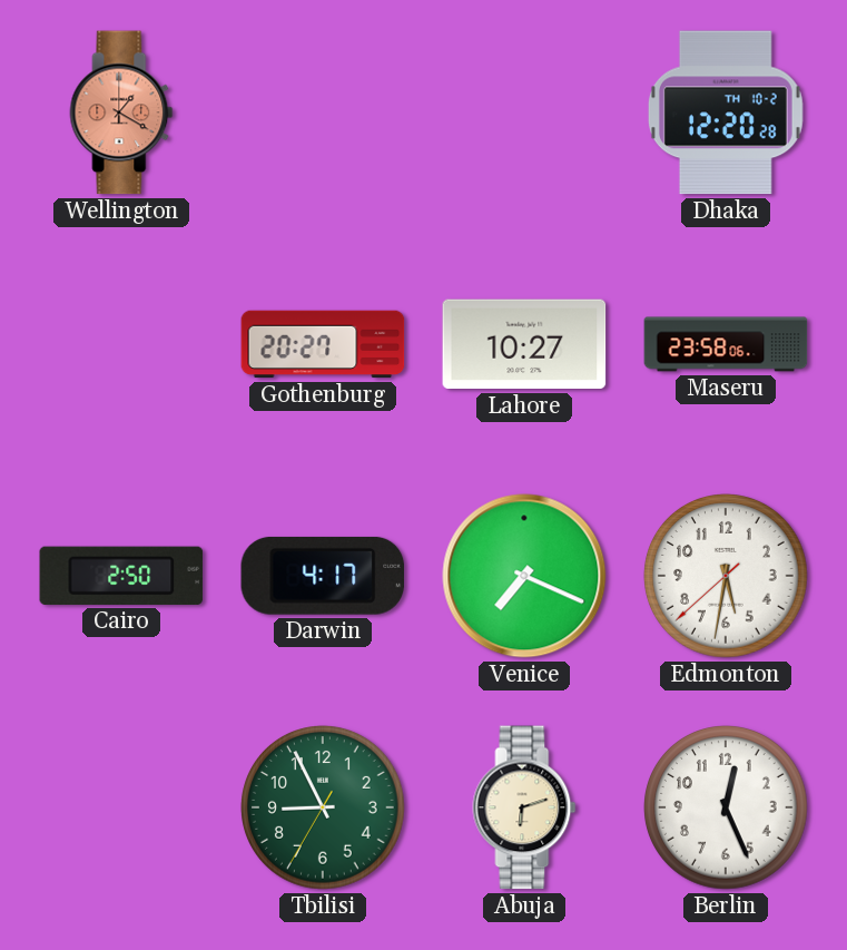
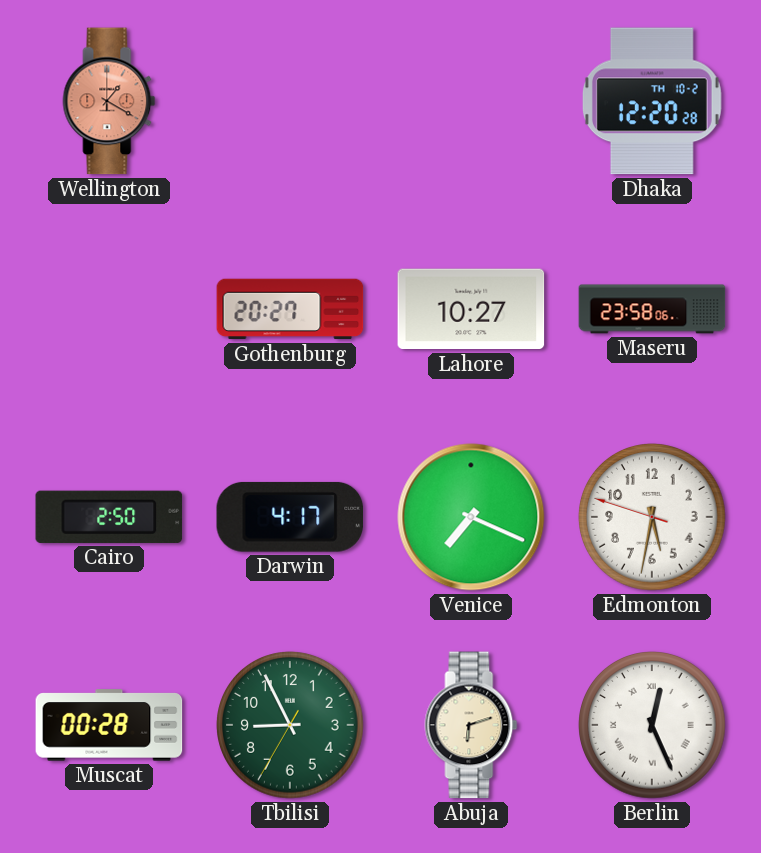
Edmonton: 5:31:38 -> 5:31:48
Muscat: none -> 00:28
Berlin numerals: Arabic -> Roman
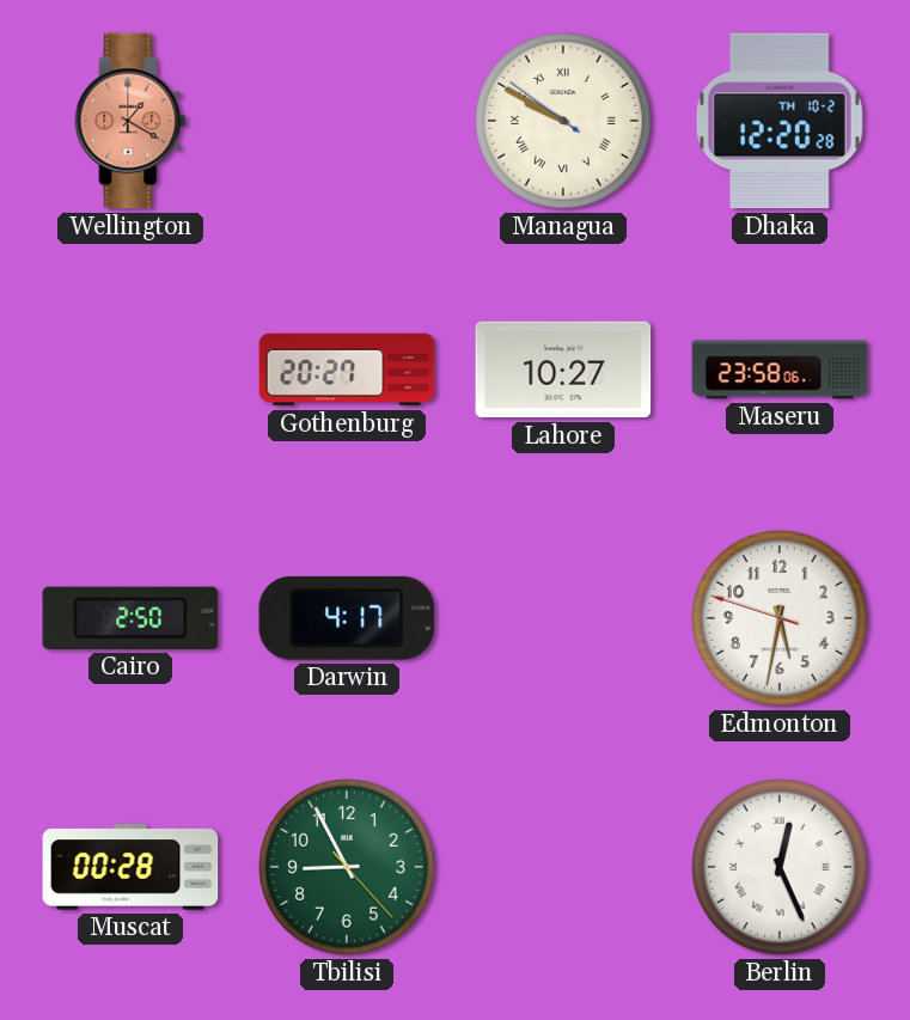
Managua: none -> 9:49
Venice: 7:19 -> none
Tbilisi: 8:55:35 -> 8:55:23
Abuja: 6:12 -> none
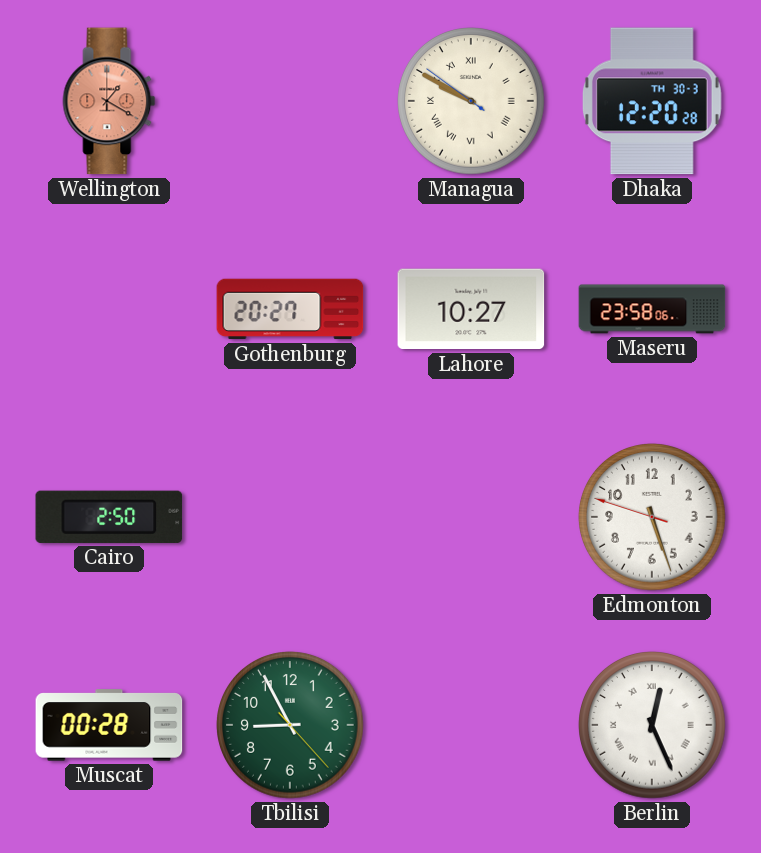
Dhaka date: TH 10-2 -> TH 30-3
Darwin: 4:17 -> none
Edmonton: 5:31 -> 5:26
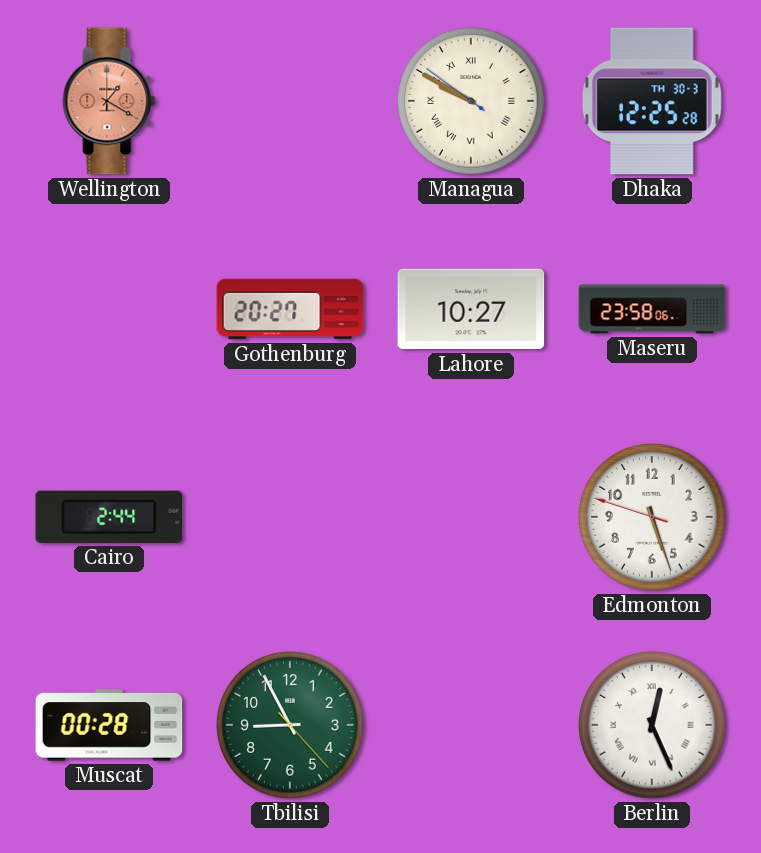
Dhaka: 12:20 -> 12:25
Cairo: 2:50 -> 2:44
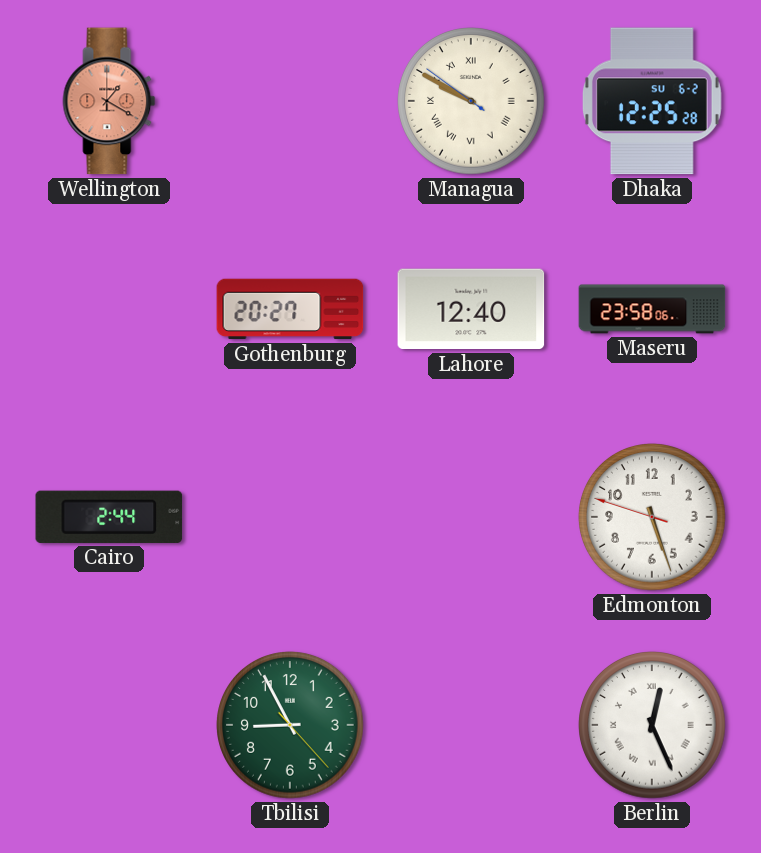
Dhaka date: TH 30-3 -> SU 6-2
Lahore: 10:27 -> 12:40
Muscat: 00:28 -> none
